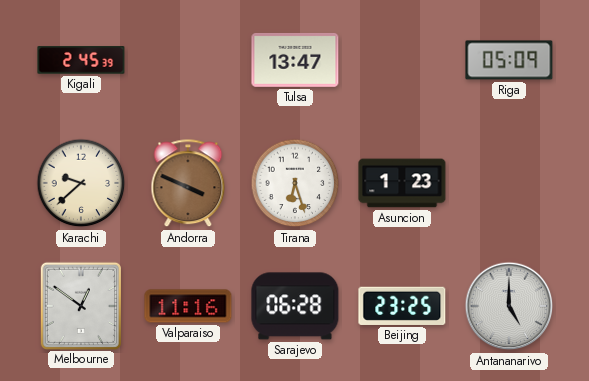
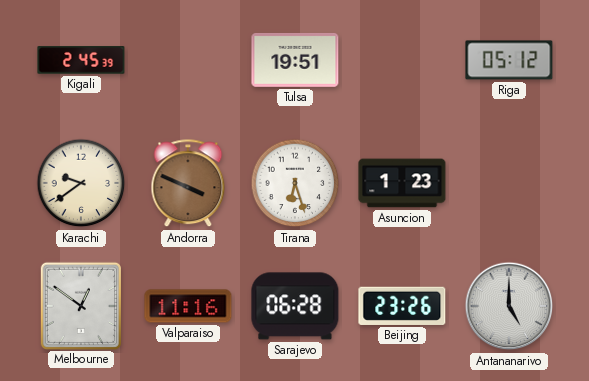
Tulsa: 13:47 -> 19:51
Riga: 05:09 -> 05:12
Karachi: 9:38 -> 9:39
Beijing: 23:25 -> 23:26
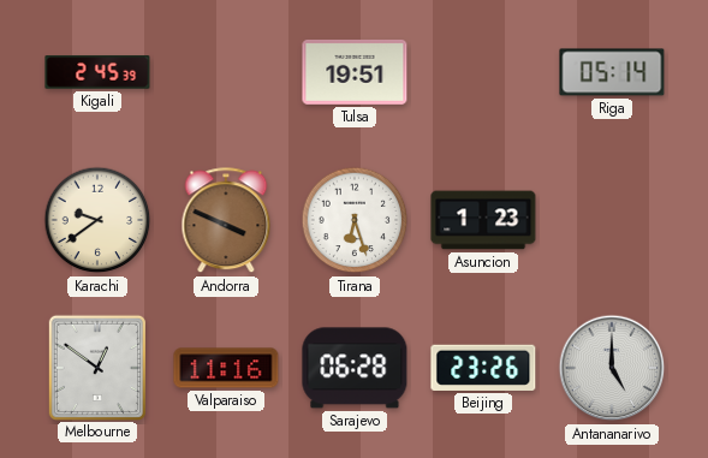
Riga: 05:12 -> 05:14
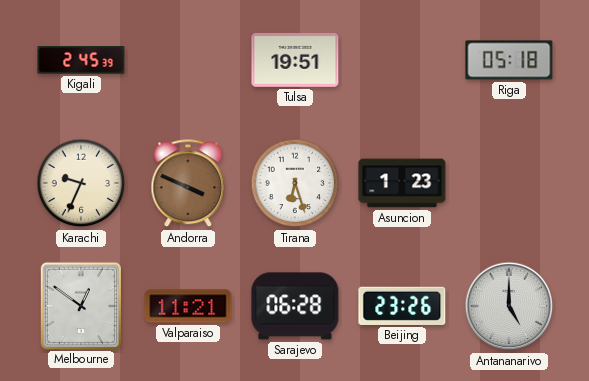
Riga: 05:14 -> 05:18
Karachi: 9:39 -> 9:34
Valparaiso: 11:16 -> 11:21
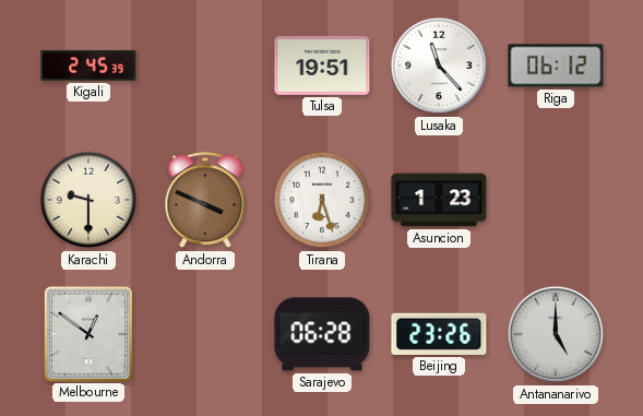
Lusaka: none -> 11:23
Riga: 05:18 -> 06:12
Karachi: 9:34 -> 9:30
Valparaiso: 11:21 -> none
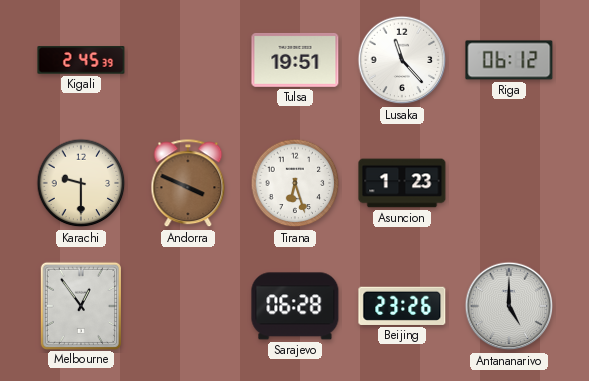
Melbourne: 12:51 -> 12:54
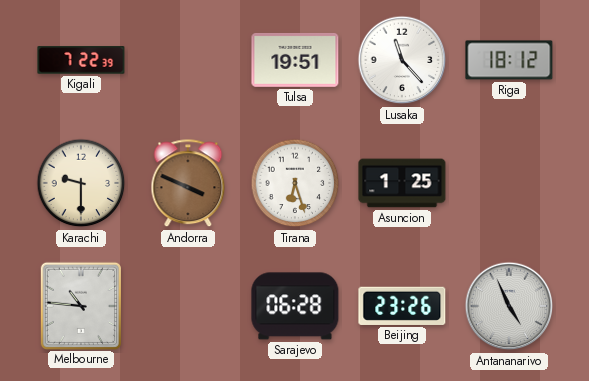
Kigali: 2:45 -> 7:22
Riga: 06:12 -> 18:12
Asuncion: 1:23 -> 1:25
Melbourne: 12:54 -> 10:46
Antananarivo: 5:00 -> 4:56
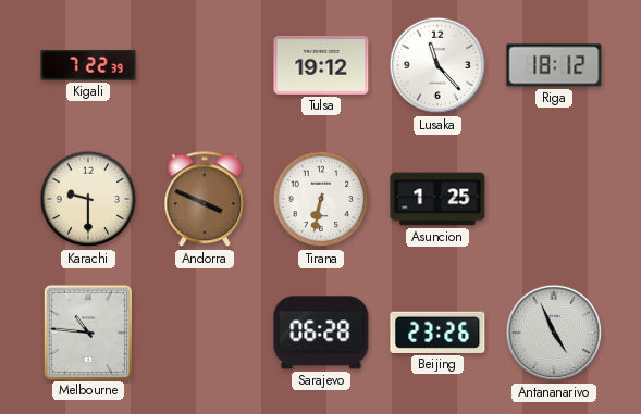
Tulsa: 19:51 -> 19:12
Tirana: 6:27 -> 6:32
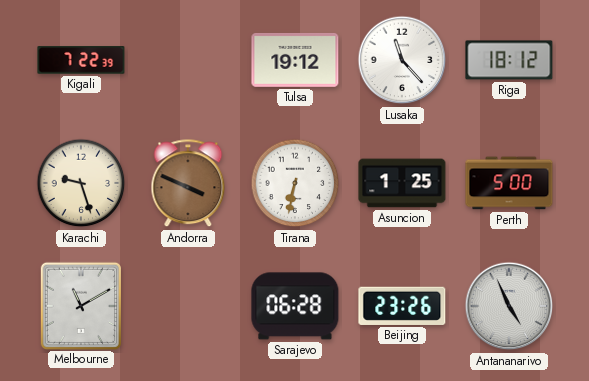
Karachi: 9:30 -> 9:27
Perth: none -> 5:00
Melbourne: 10:46 -> 11:10
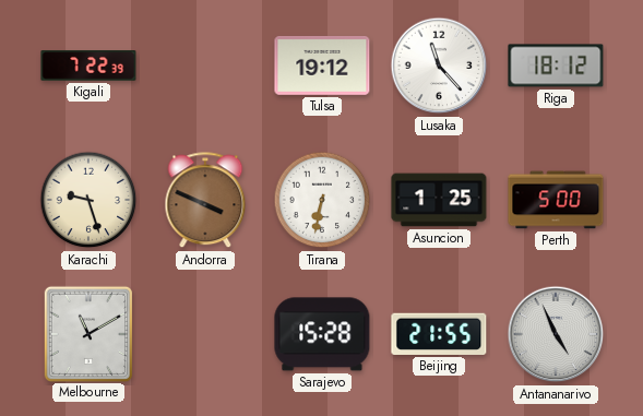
Sarajevo: 06:28 -> 15:28
Beijing: 23:26 -> 21:55
